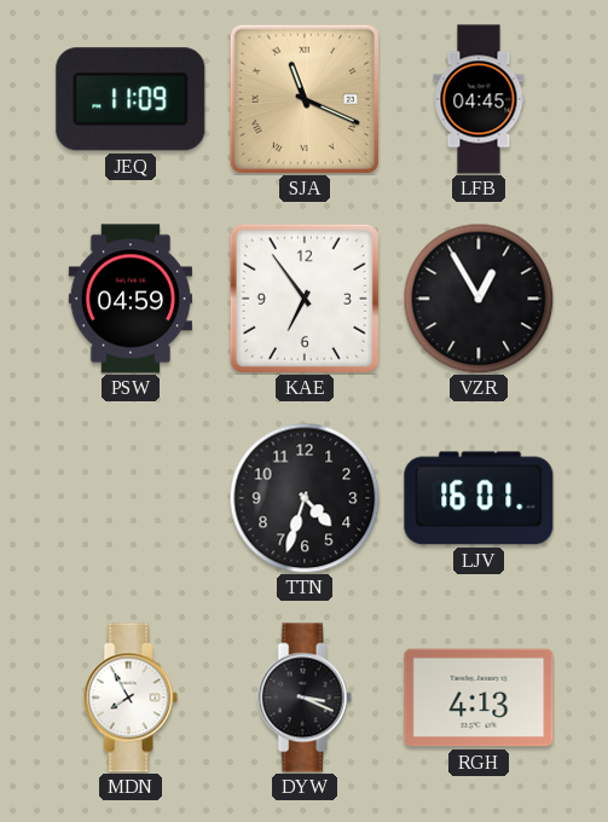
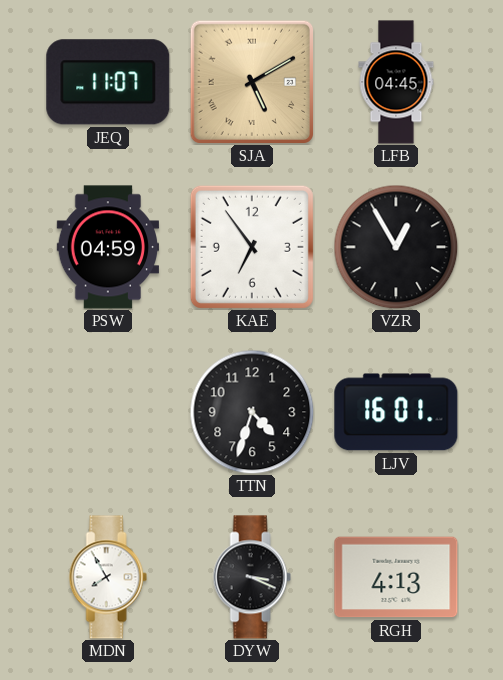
JEQ: 11:09 -> 11:07
SJA: 11:19 -> 5:10
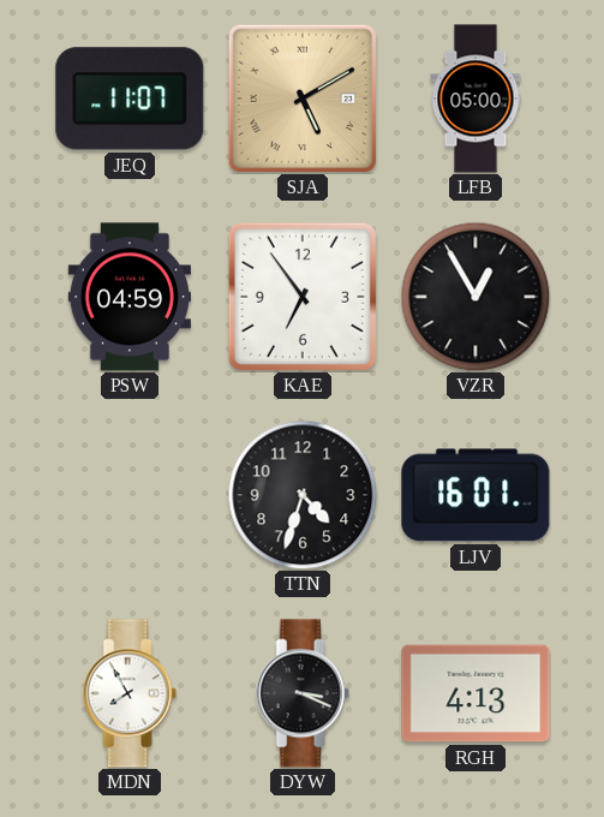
LFB: 04:45 -> 05:00
